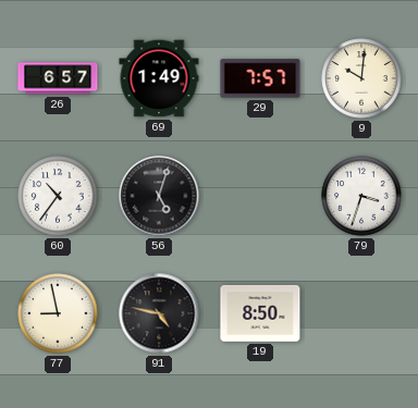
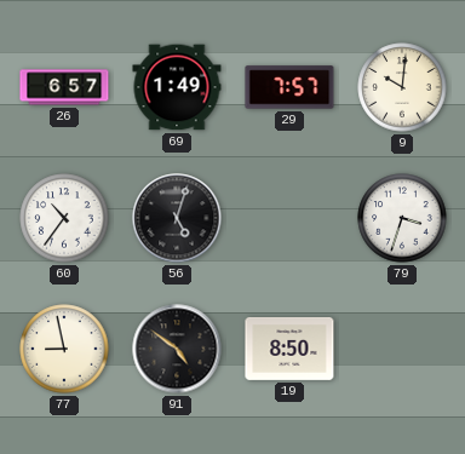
91: 4:47 -> 4:51
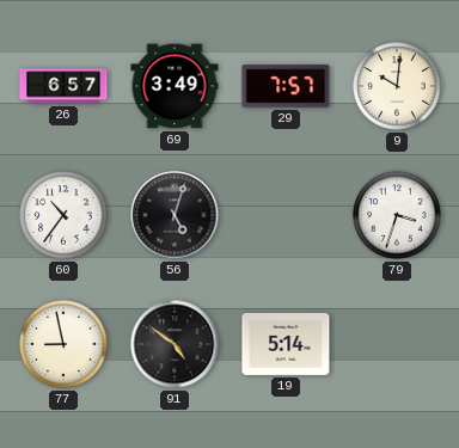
69: 1:49 -> 3:49
19: 8:50 -> 5:14
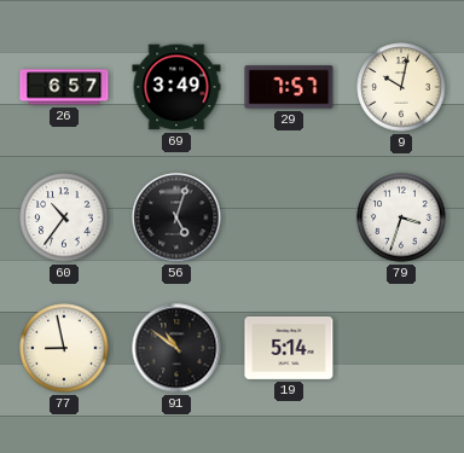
9: 10:01 -> 10:02
91: 4:51 -> 10:51
